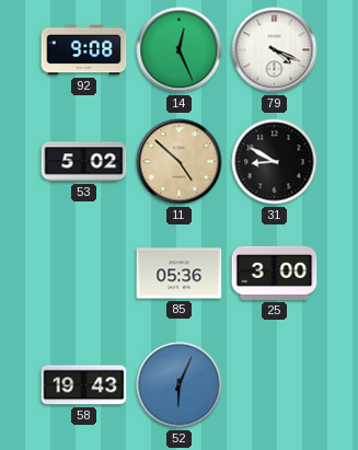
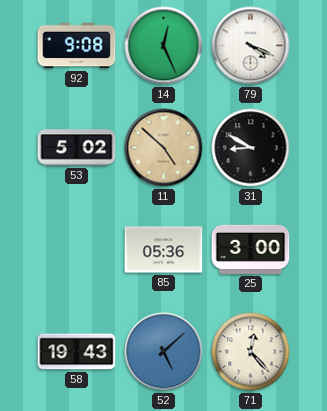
52: 6:04 -> 5:08
71: none -> 12:23
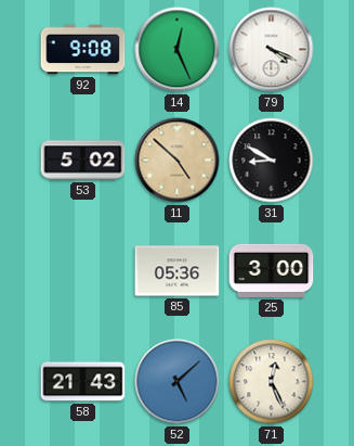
58: 19:43 -> 21:43
71: 12:23 -> 12:26
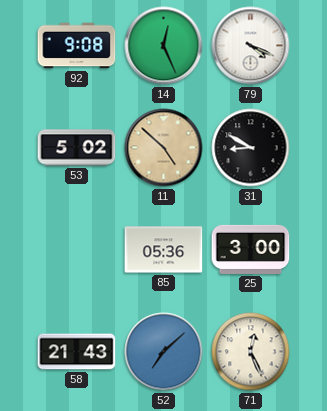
52: 5:08 -> 7:08
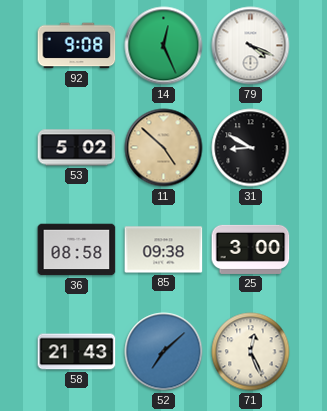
36: none -> 08:58
85: 05:36 -> 09:38
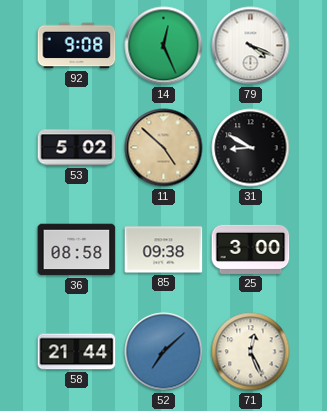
58: 21:43 -> 21:44
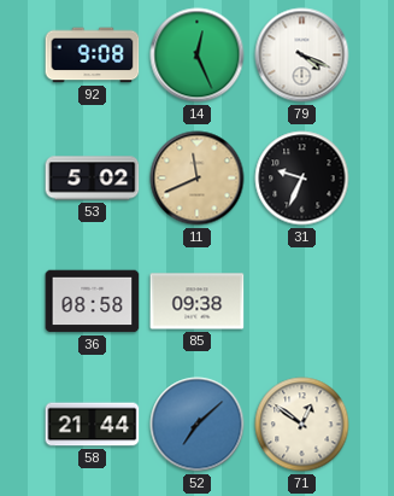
11: 4:52 -> 11:41
31: 8:50 -> 9:34
25: 3:00 -> none
71: 12:26 -> 12:51
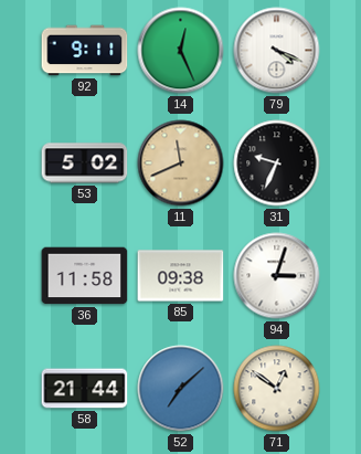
92: 9:08 -> 9:11
36: 08:58 -> 11:58
94: none -> 3:03
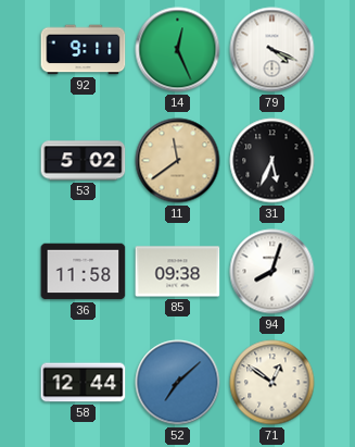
11: 11:41 -> 11:39
31: 9:34 -> 5:34
94: 3:03 -> 8:03
58: 21:44 -> 12:44
